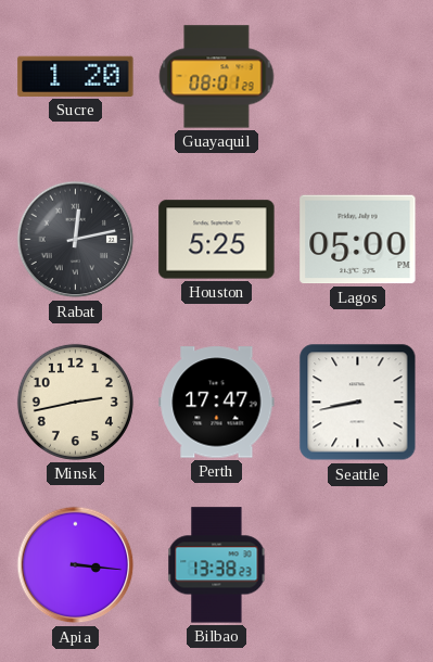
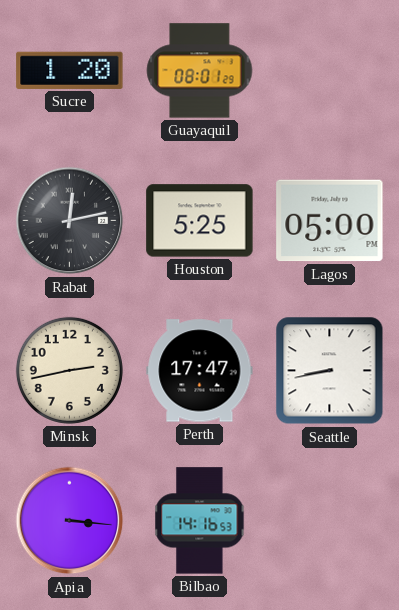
Bilbao: 13:38 -> 14:16
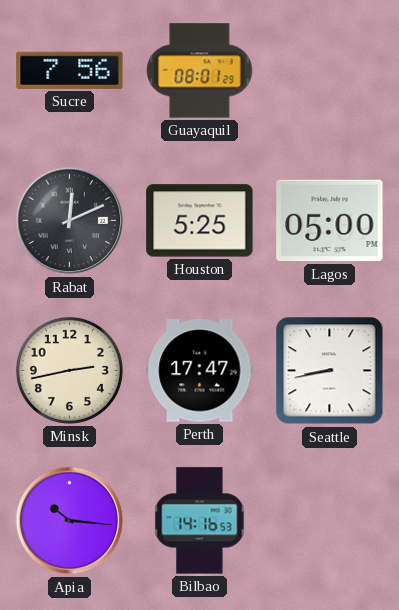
Sucre: 1:20 -> 7:56
Rabat: 12:13 -> 12:11
Apia: 3:16 -> 10:16
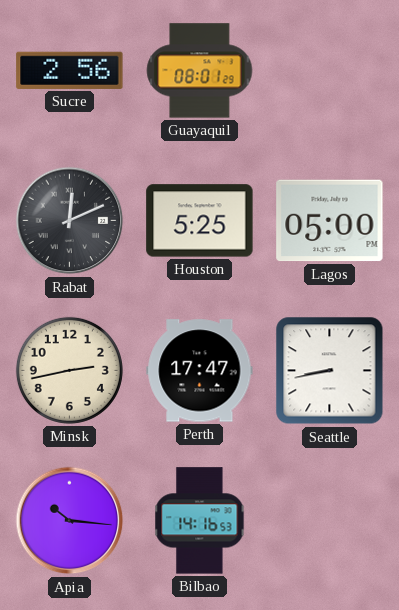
Sucre: 7:56 -> 2:56
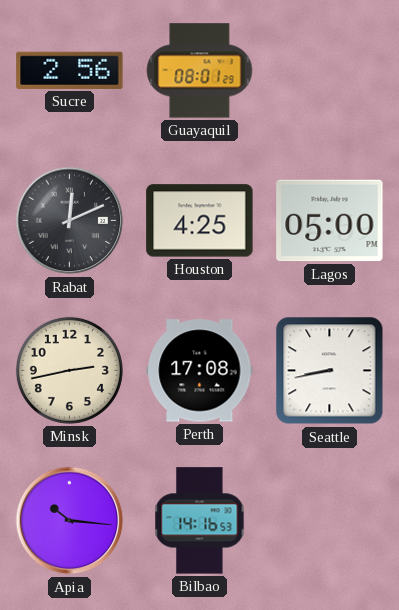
Houston: 5:25 -> 4:25
Perth: 17:47 -> 17:08
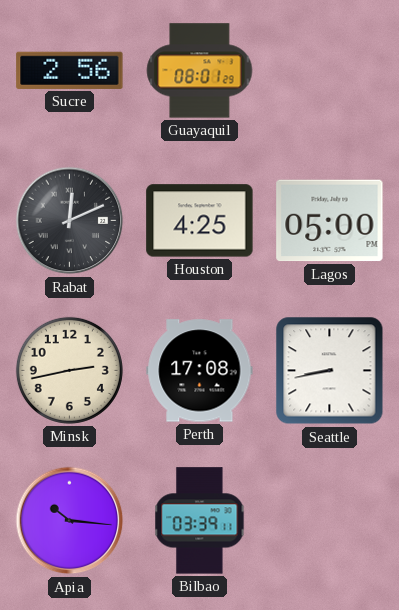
Bilbao: 14:16 -> 03:39
